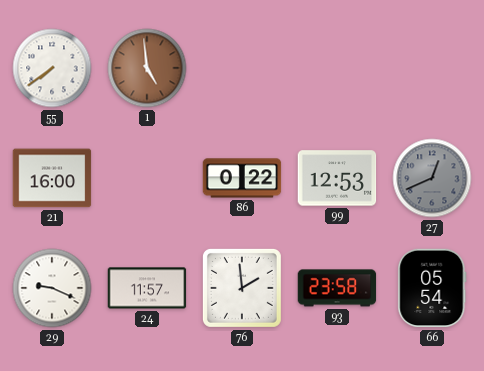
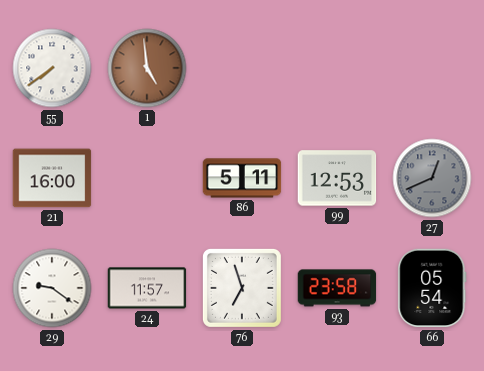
86: 0:22 -> 5:11
29: 9:19 -> 9:21
76: 1:59 -> 6:57
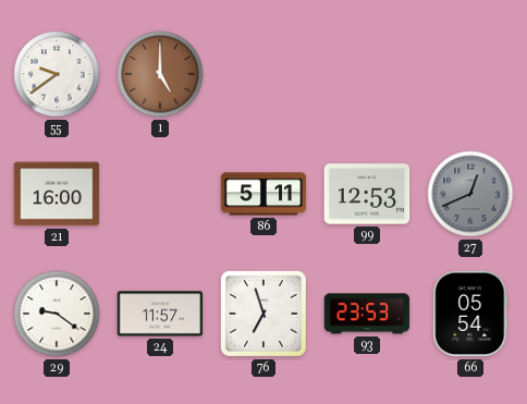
55: 7:39 -> 9:39
1: 4:59 -> 5:00
93: 23:58 -> 23:53
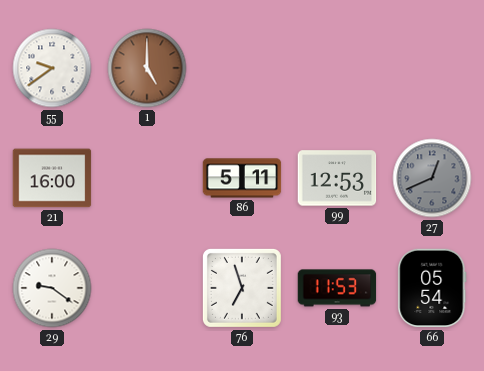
24: 11:57 -> none
93: 23:53 -> 11:53
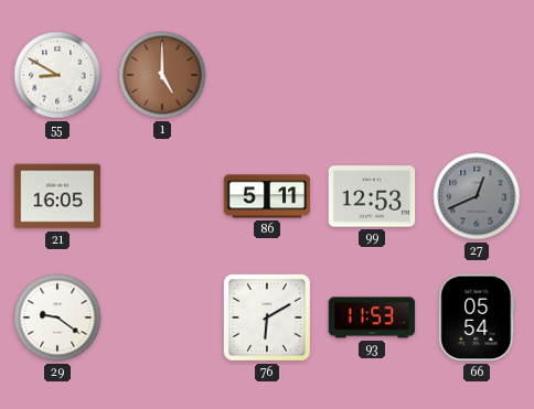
55: 9:39 -> 8:50
21: 16:00 -> 16:05
76: 6:57 -> 6:10
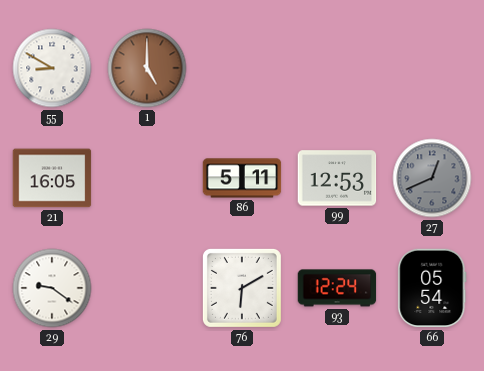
93: 11:53 -> 12:24
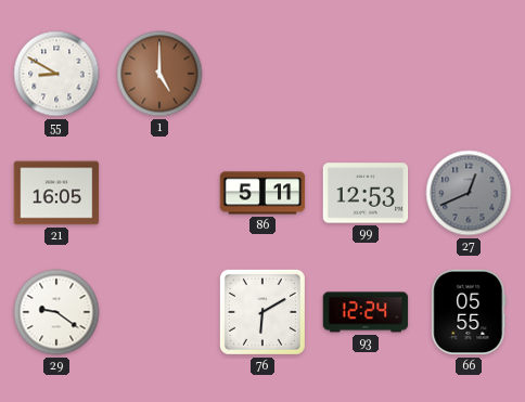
66: 05:54 -> 05:55
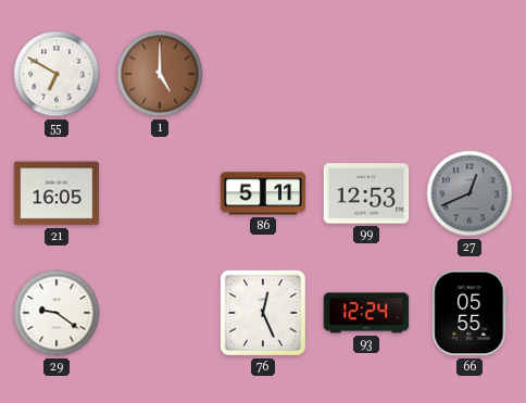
55: 8:50 -> 6:50
76: 6:10 -> 12:26
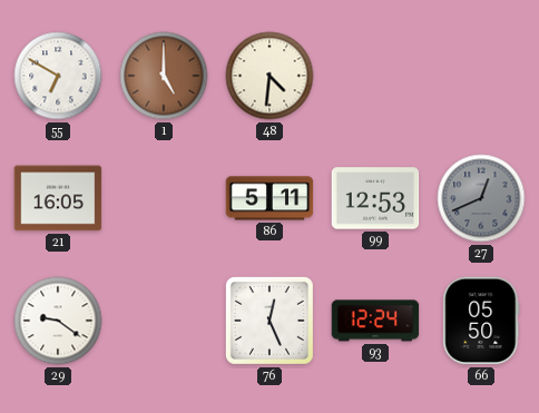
48: none -> 4:31
66: 05:55 -> 05:50
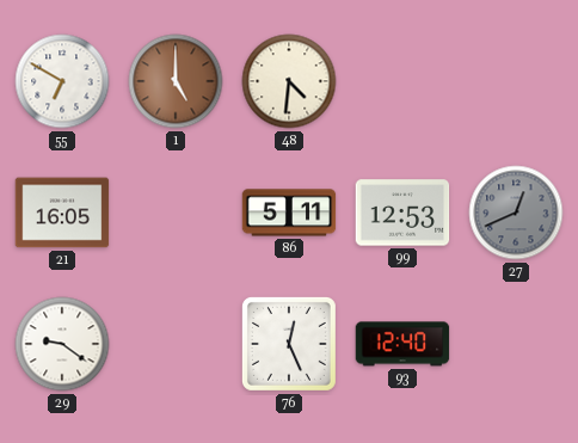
93: 12:24 -> 12:40
66: 05:50 -> none
